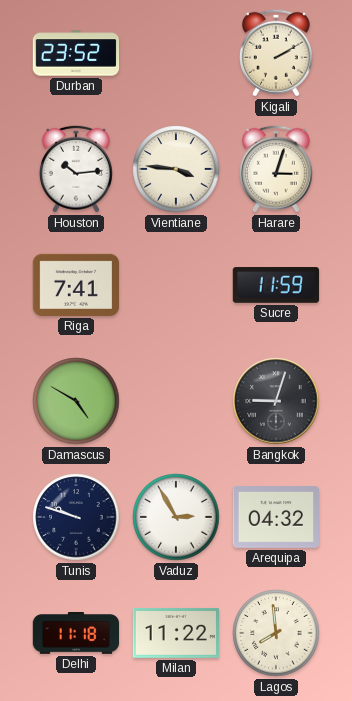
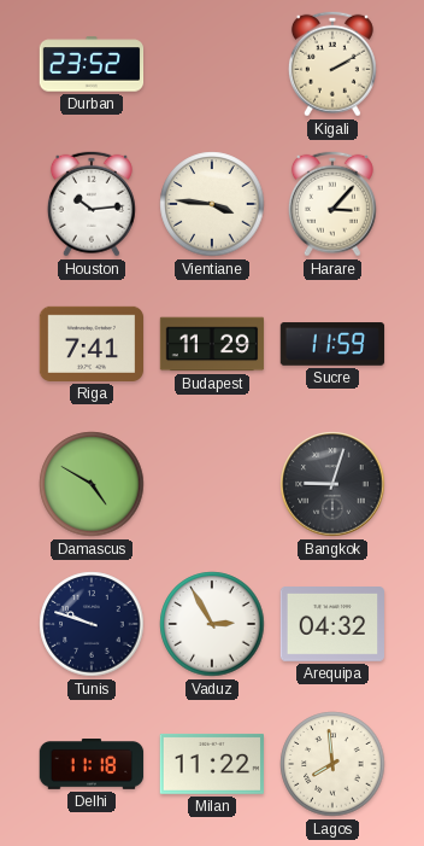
Harare: 3:03 -> 3:07
Budapest: none -> 11:29
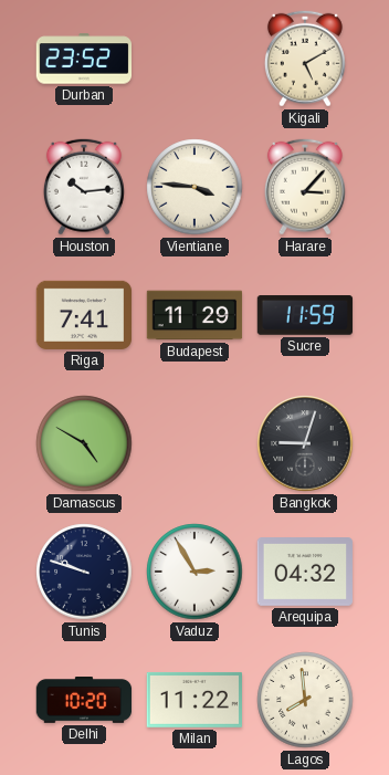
Kigali: 2:10 -> 5:10
Delhi: 11:18 -> 10:20
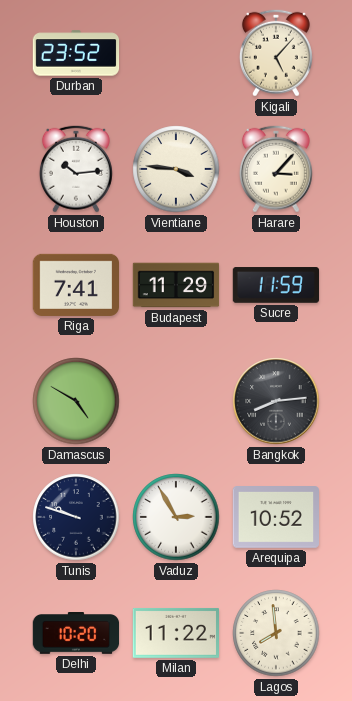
Kigali: 5:10 -> 5:07
Bangkok: 9:03 -> 8:14
Arequipa: 04:32 -> 10:52
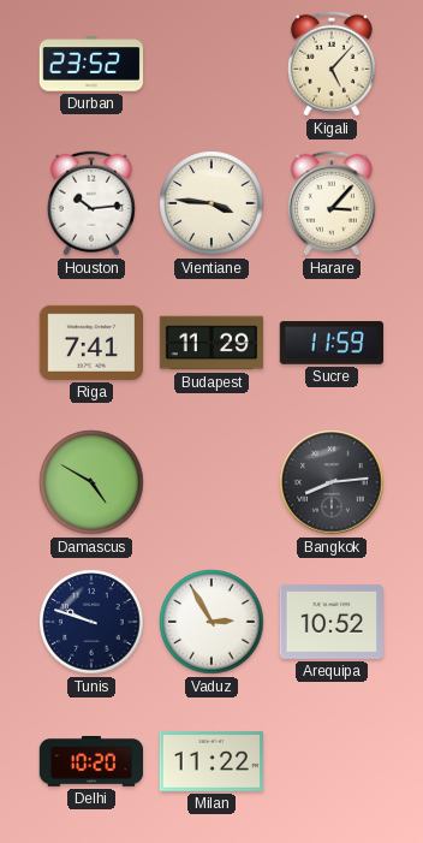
Lagos: 7:59 -> none
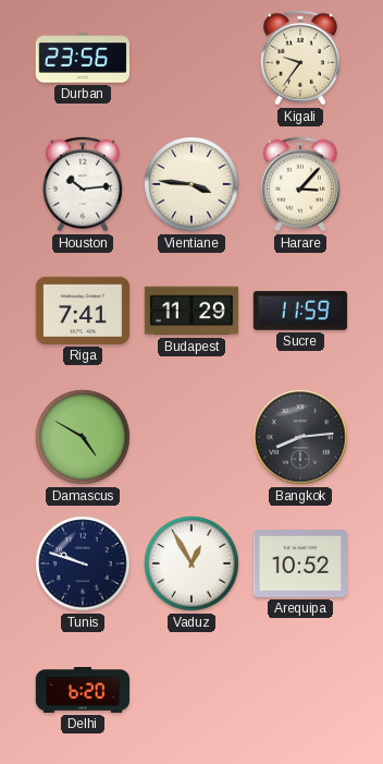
Durban: 23:52 -> 23:56
Kigali: 5:07 -> 9:36
Vaduz: 2:55 -> 12:55
Delhi: 10:20 -> 6:20
Milan: 11:22 -> none
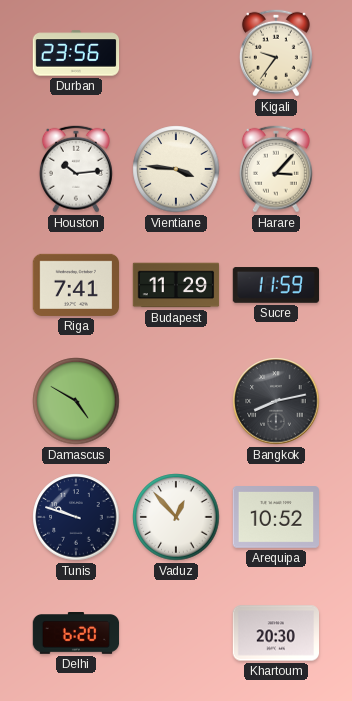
Bangkok: 8:14 -> 8:13
Vaduz: 12:55 -> 12:53
Khartoum: none -> 20:30
